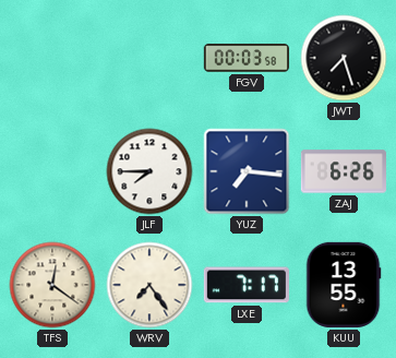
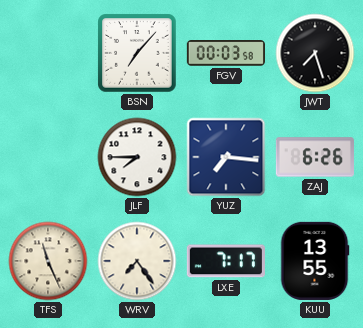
BSN: none -> 7:07
TFS: 12:21 -> 11:26
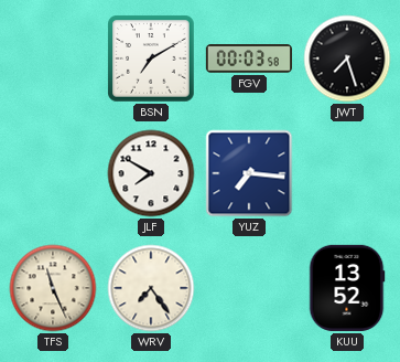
BSN: 7:07 -> 7:10
JLF: 7:45 -> 7:50
ZAJ: 6:26 -> none
LXE: 7:17 -> none
KUU: 13:55 -> 13:52
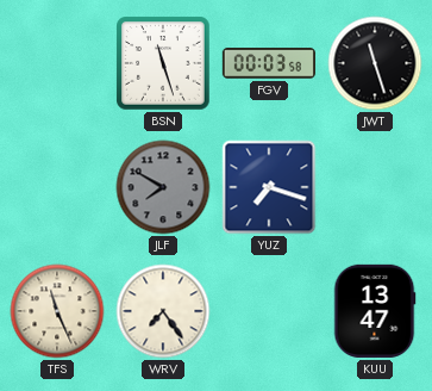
BSN: 7:10 -> 11:27
JWT: 7:27 -> 11:27
JLF dial: white -> grey
YUZ: 7:16 -> 7:18
KUU: 13:52 -> 13:47
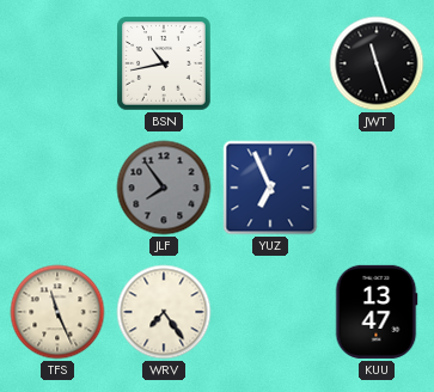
BSN: 11:27 -> 10:43
FGV: 00:03 -> none
JLF: 7:50 -> 7:54
YUZ: 7:18 -> 6:56
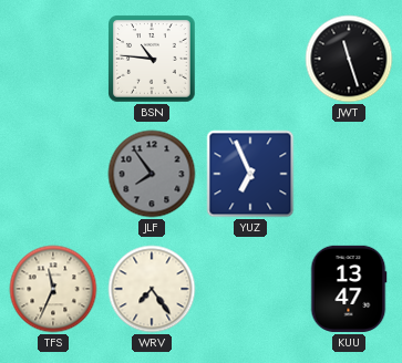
BSN: 10:43 -> 10:46
TFS: 11:26 -> 11:34
